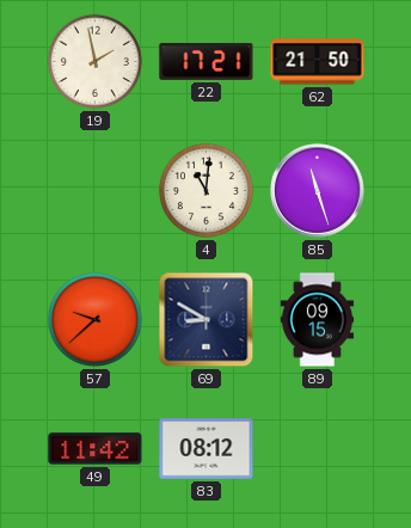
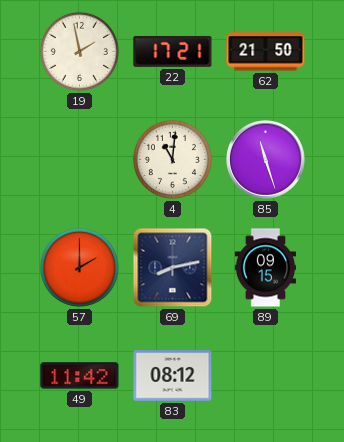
57: 9:38 -> 2:00
69: 8:50 -> 8:13
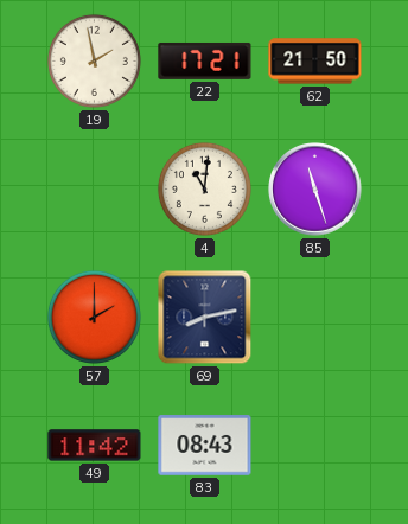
89: 09:15 -> none
83: 08:12 -> 08:43
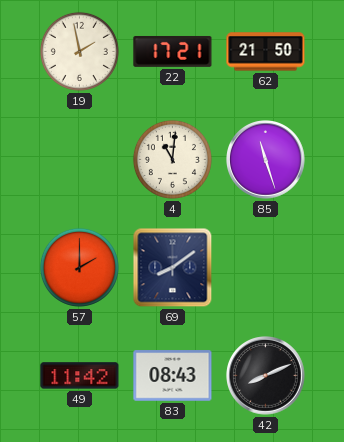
69: 8:13 -> 8:09
42: none -> 8:11
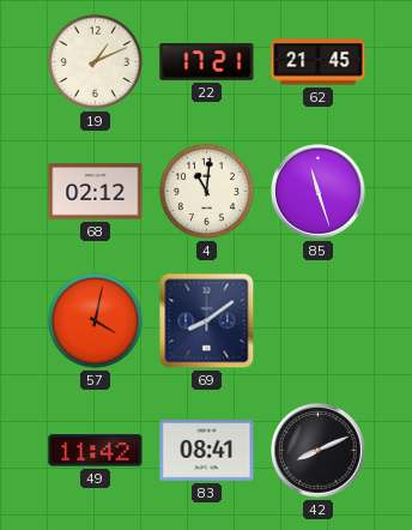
19: 1:58 -> 1:11
62: 21:50 -> 21:45
68: none -> 02:12
57: 2:00 -> 4:02
83: 08:43 -> 08:41
